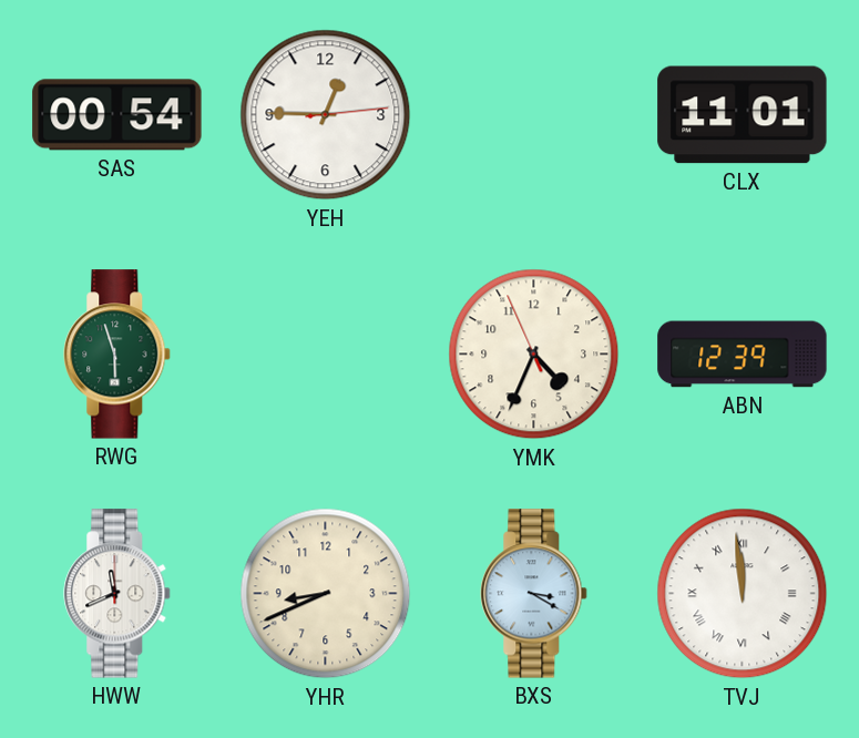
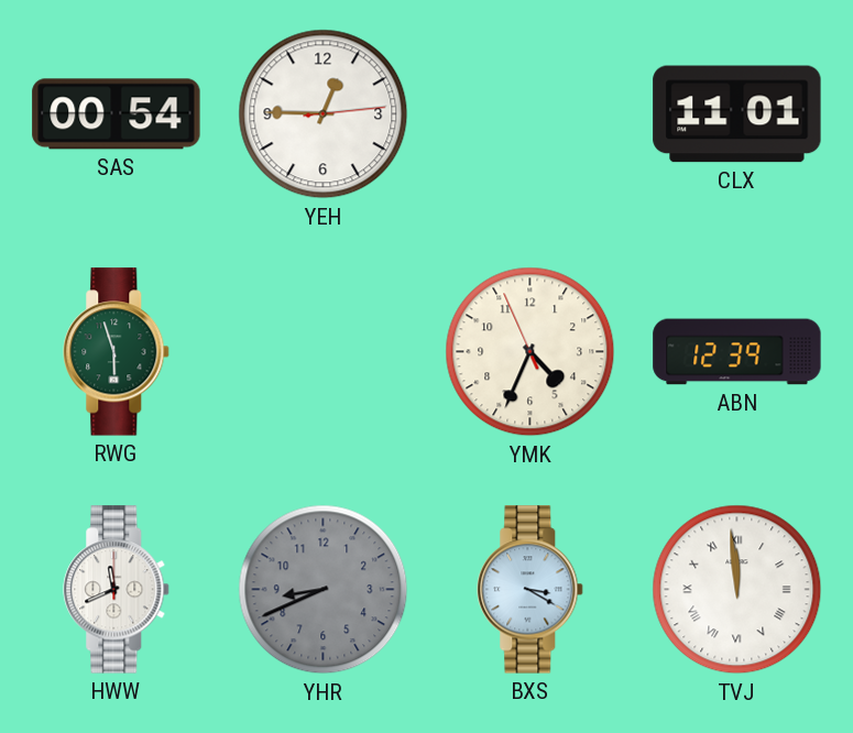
YHR dial: cream -> grey
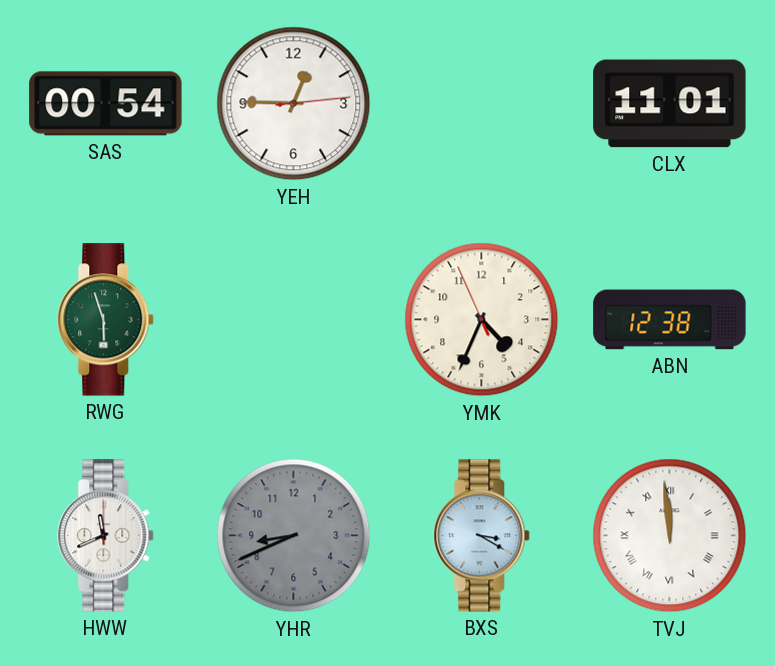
ABN: 12:39 -> 12:38
